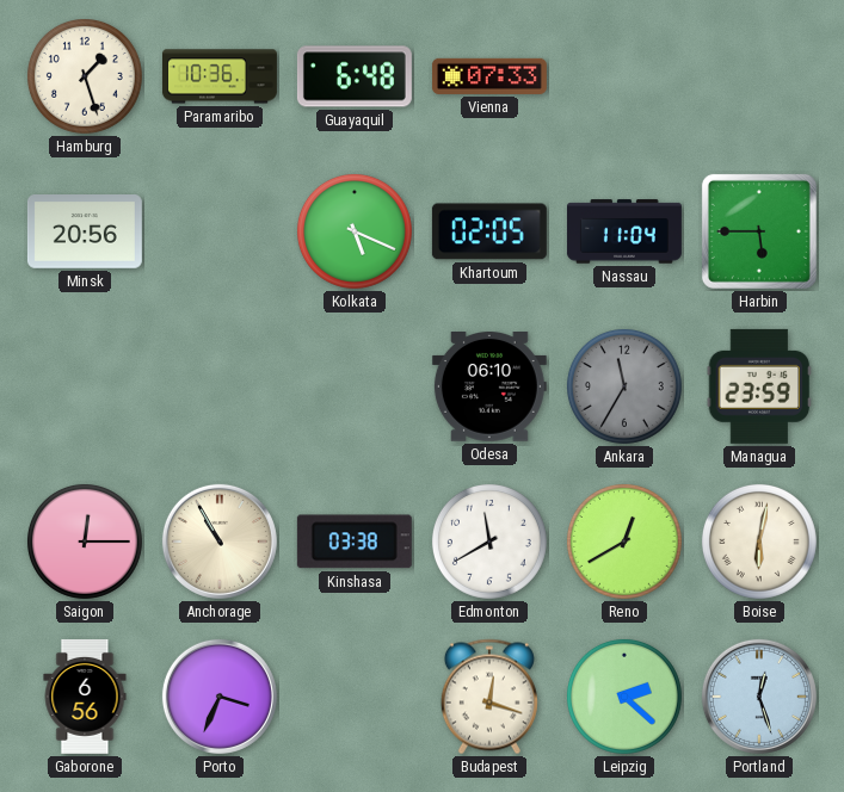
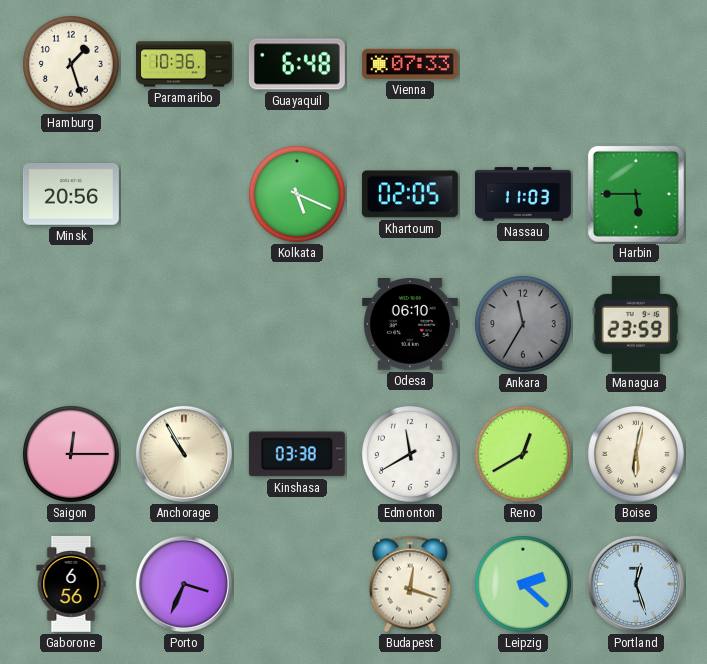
Nassau: 11:04 -> 11:03
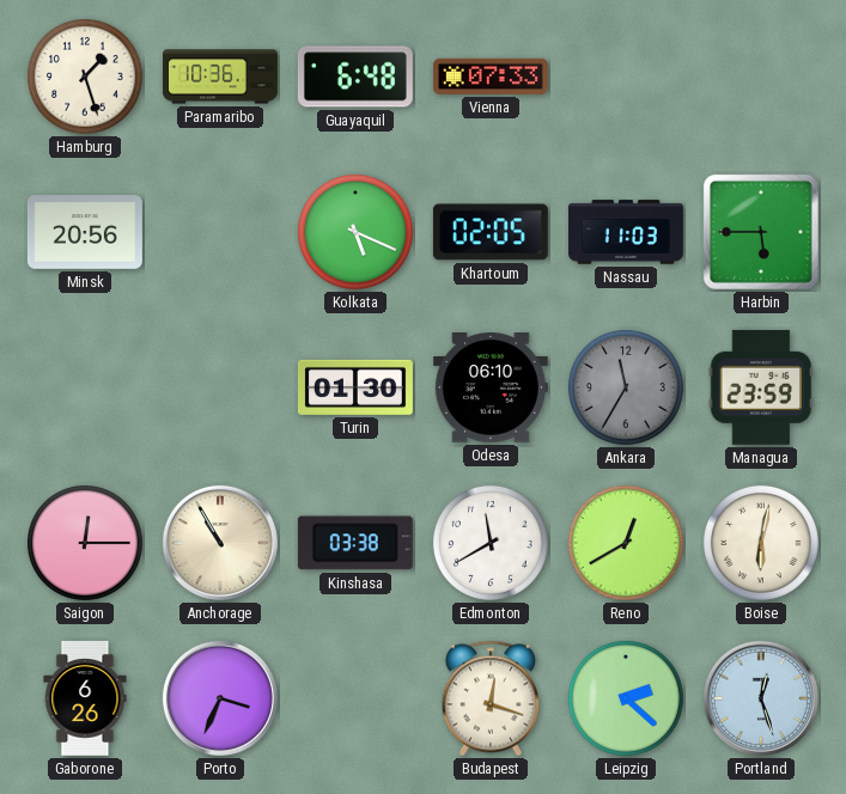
Turin: none -> 01:30
Gaborone: 6:56 -> 6:26
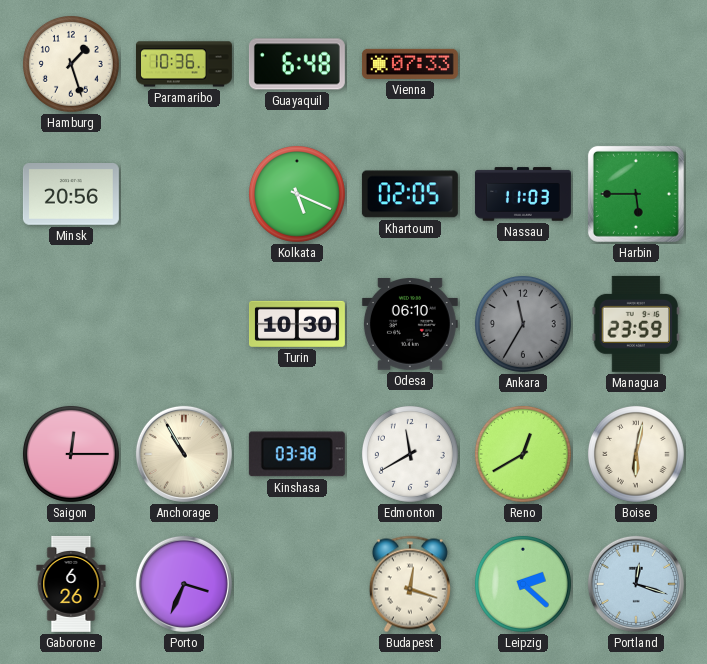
Turin: 01:30 -> 10:30
Portland: 12:27 -> 12:18
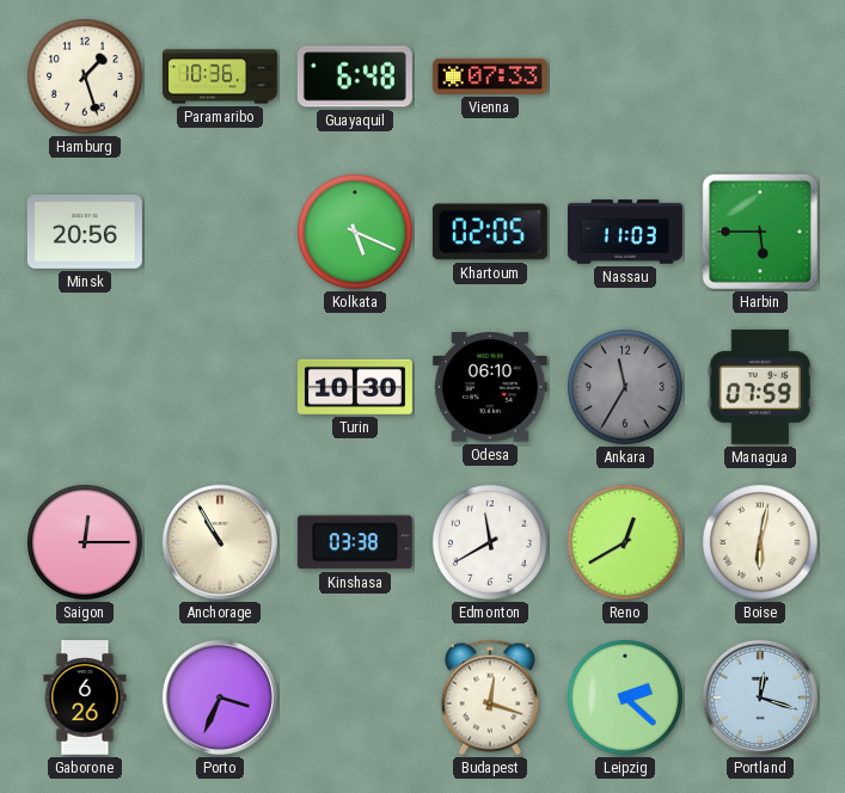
Managua: 23:59 -> 07:59
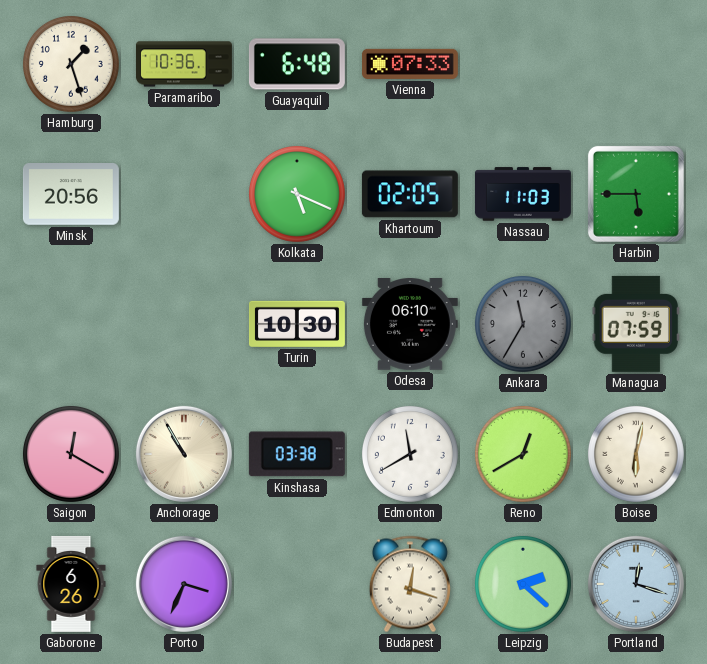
Saigon: 12:15 -> 12:20
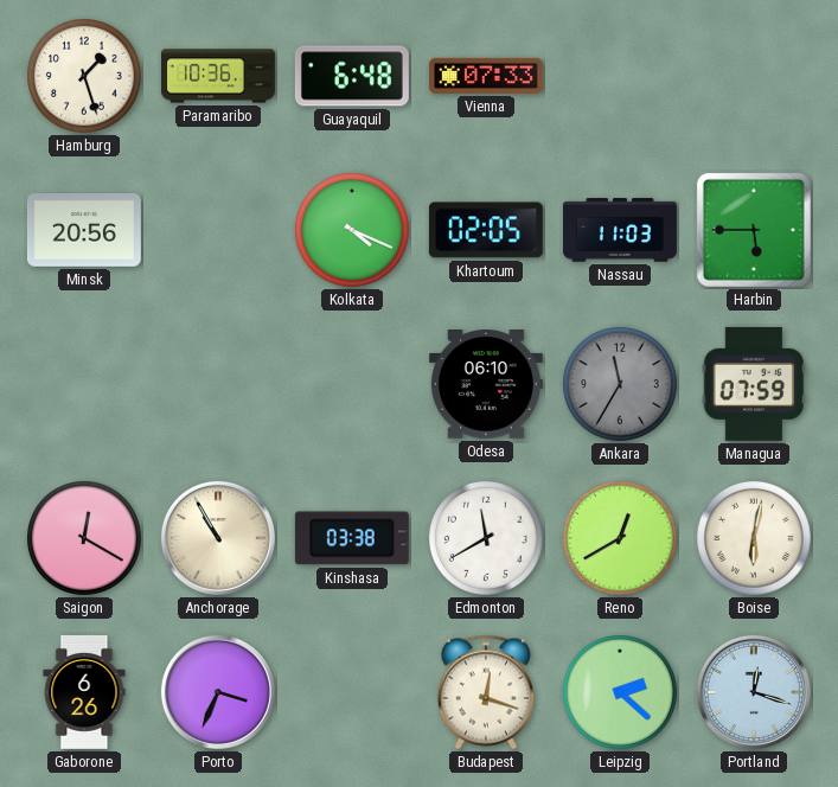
Kolkata: 5:19 -> 4:19
Turin: 10:30 -> none
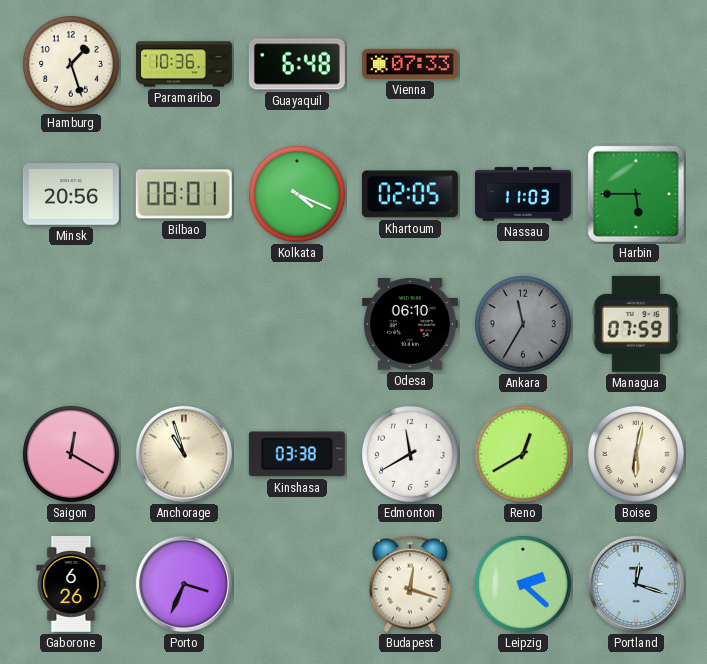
Bilbao: none -> 08:01
Anchorage: 10:55 -> 10:57
